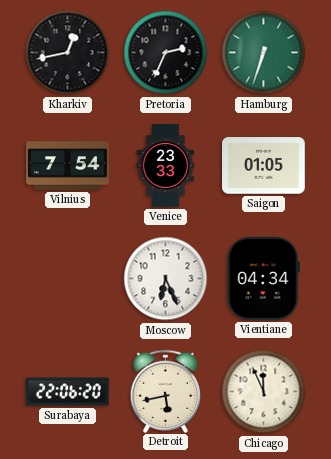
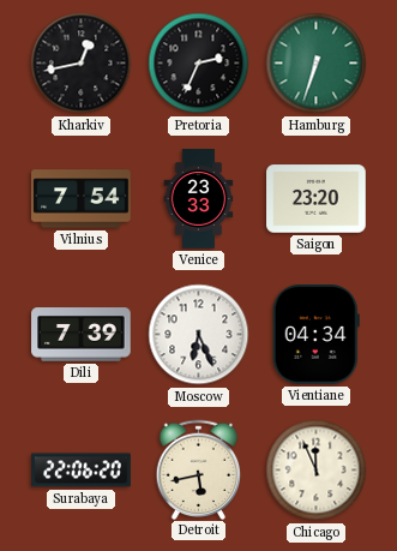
Saigon: 01:05 -> 23:20
Dili: none -> 7:39
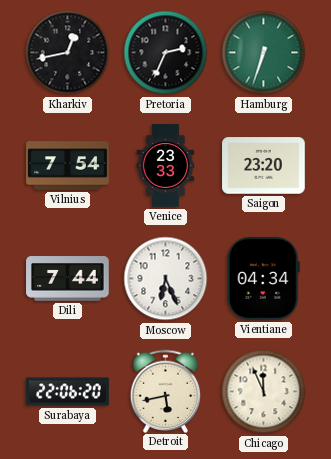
Dili: 7:39 -> 7:44
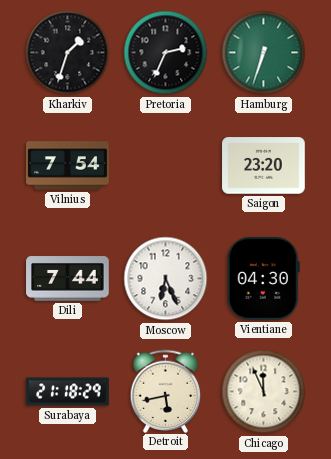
Kharkiv: 12:43 -> 1:33
Venice: 23:33 -> none
Vientiane: 04:34 -> 04:30
Surabaya: 22:06 -> 21:18
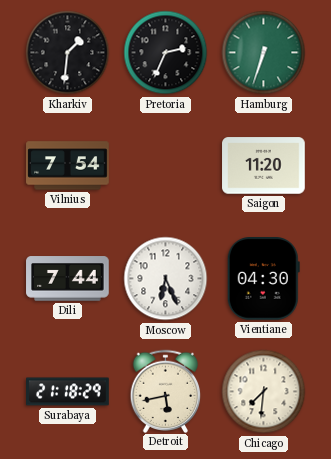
Kharkiv: 1:33 -> 1:31
Saigon: 23:20 -> 11:20
Chicago: 11:56 -> 7:31
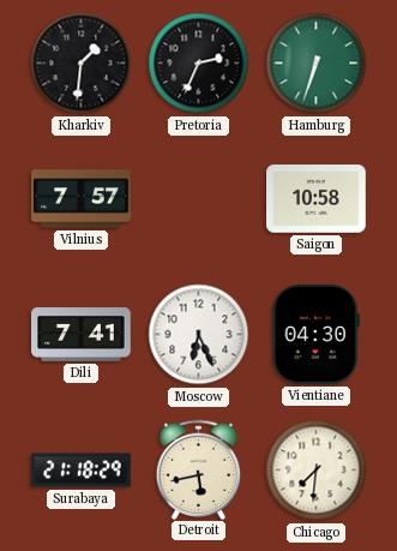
Vilnius: 7:54 -> 7:57
Saigon: 11:20 -> 10:58
Dili: 7:44 -> 7:41
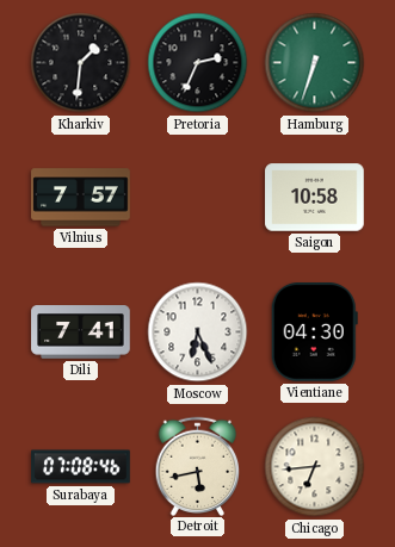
Surabaya: 21:18 -> 07:08
Chicago: 7:31 -> 6:44
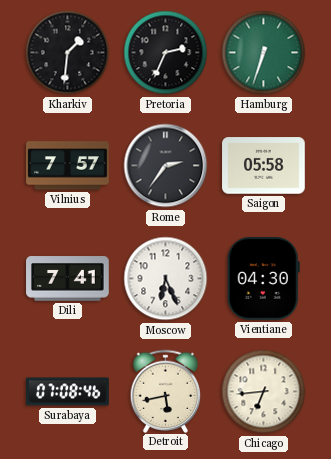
Rome: none -> 2:36
Saigon: 10:58 -> 05:58
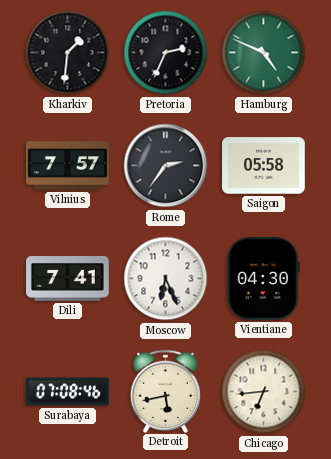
Hamburg: 6:33 -> 4:49
